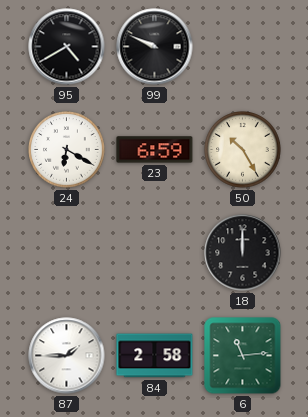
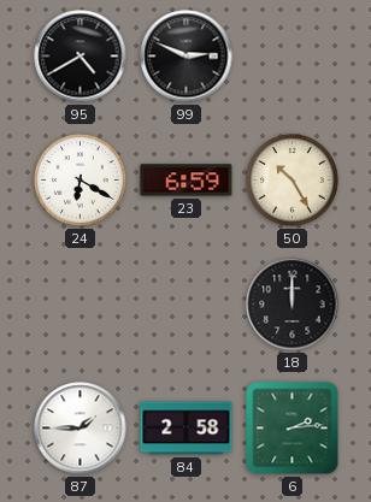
99: 9:49 -> 2:49
6: 11:14 -> 2:14
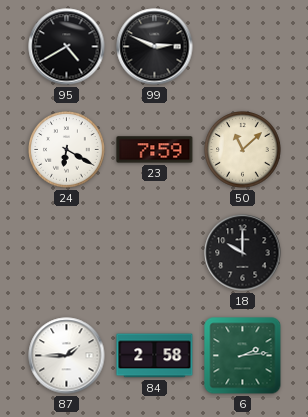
23: 6:59 -> 7:59
50: 10:25 -> 11:08
18: 12:00 -> 10:00
